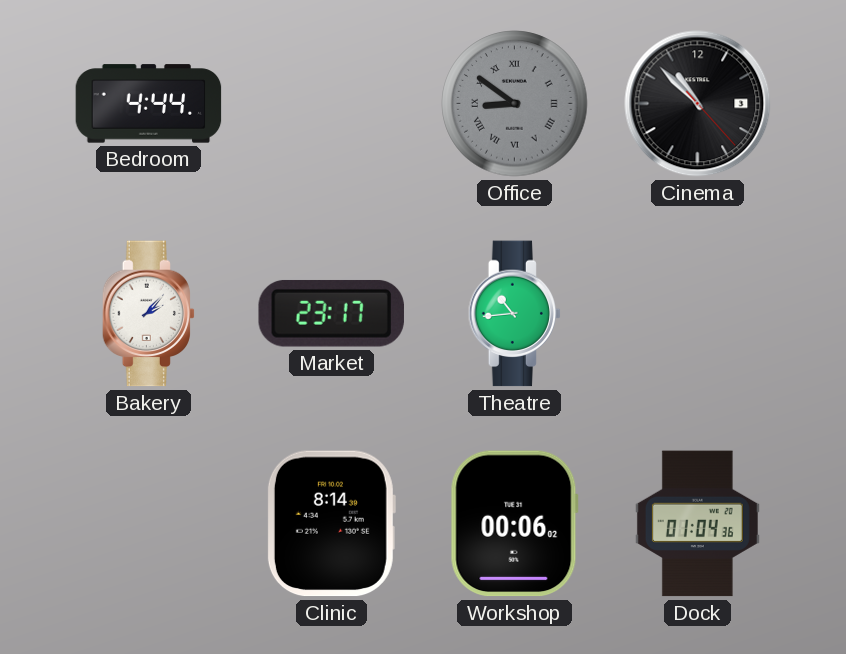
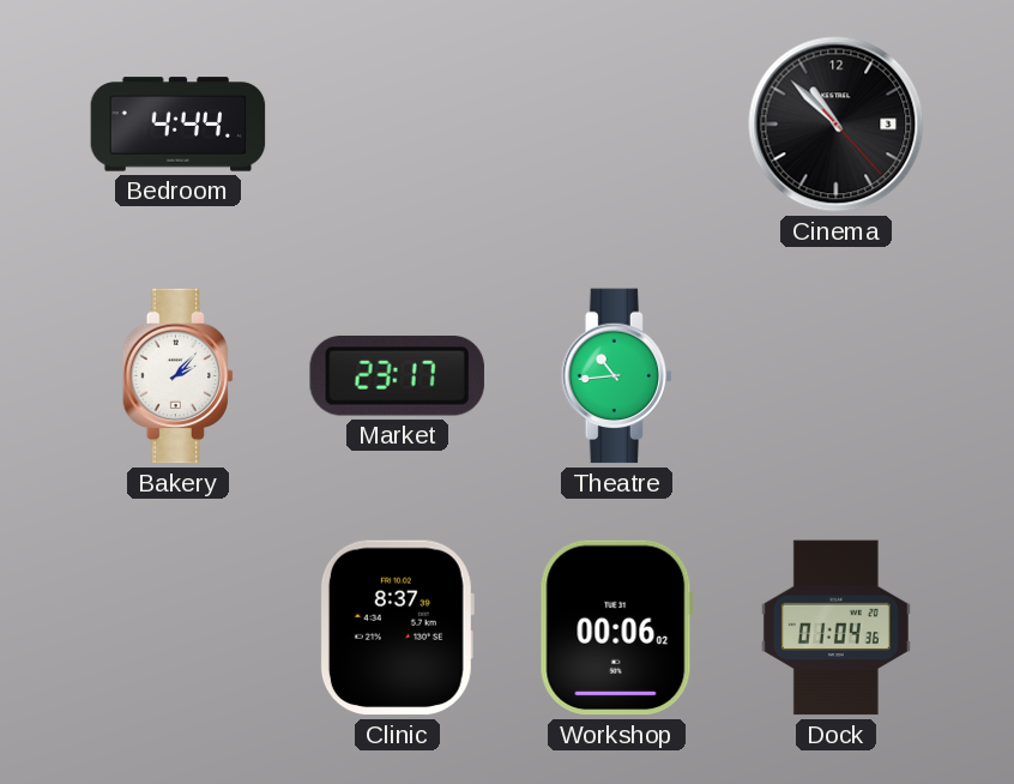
Office: 8:51 -> none
Clinic: 8:14 -> 8:37
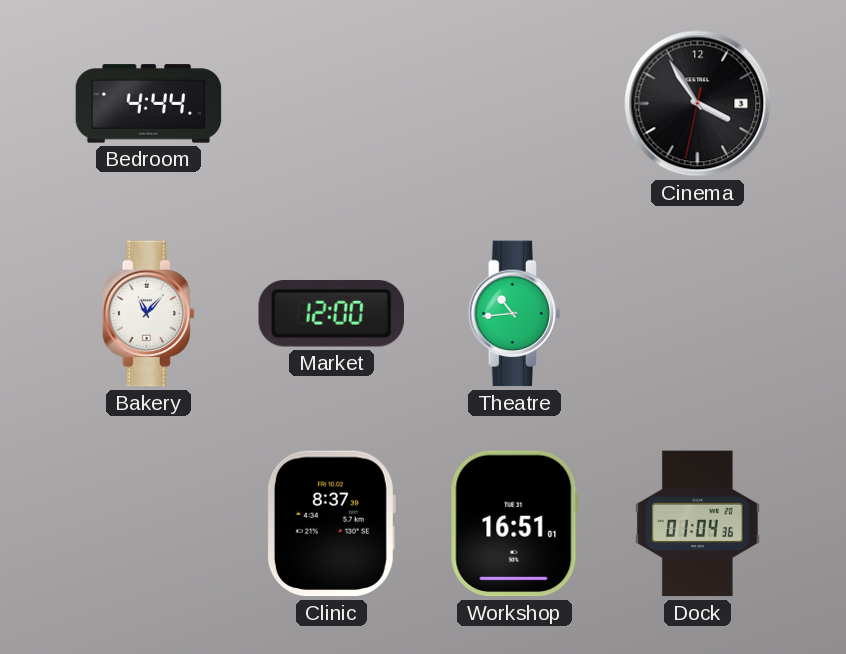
Cinema: 10:52 -> 3:54
Bakery: 2:07 -> 11:07
Market: 23:17 -> 12:00
Workshop: 00:06 -> 16:51
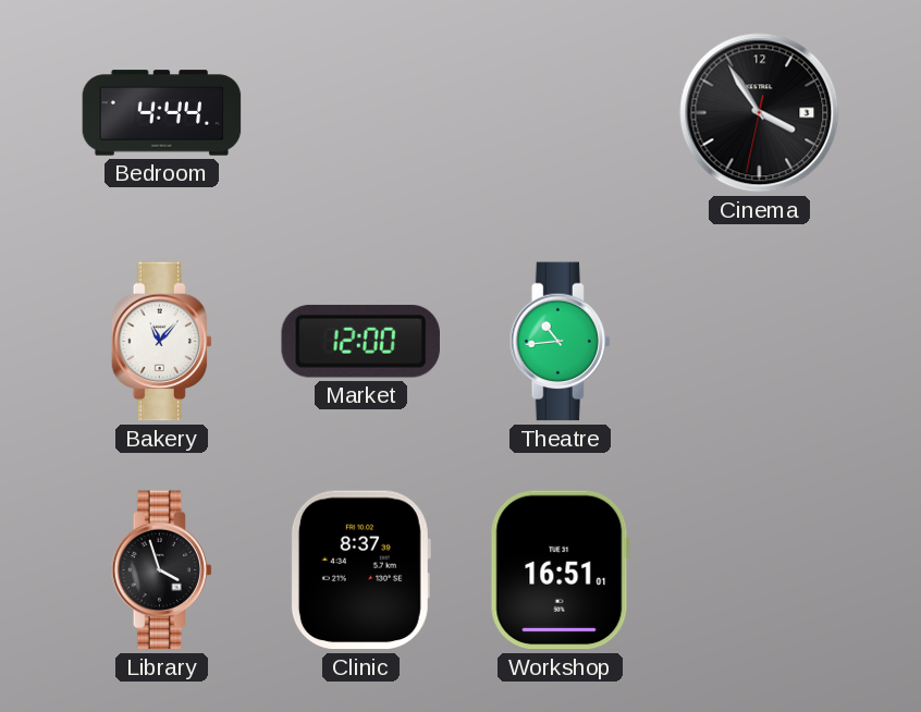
Library: none -> 3:57
Dock: 01:04 -> none
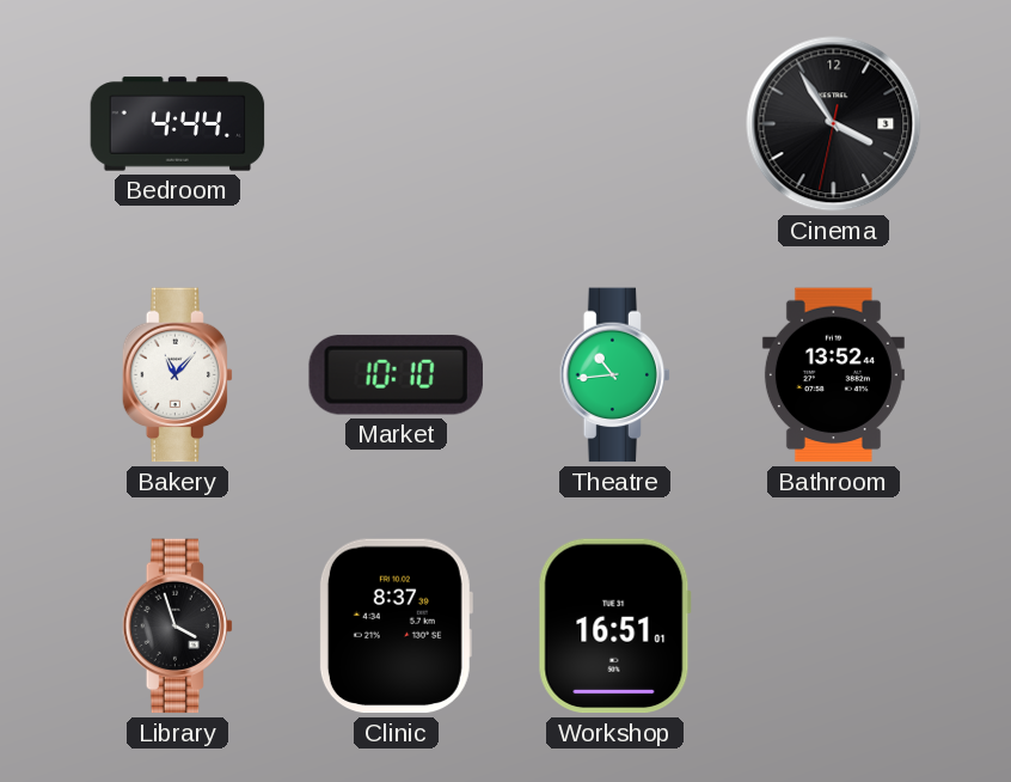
Market: 12:00 -> 10:10
Bathroom: none -> 13:52
